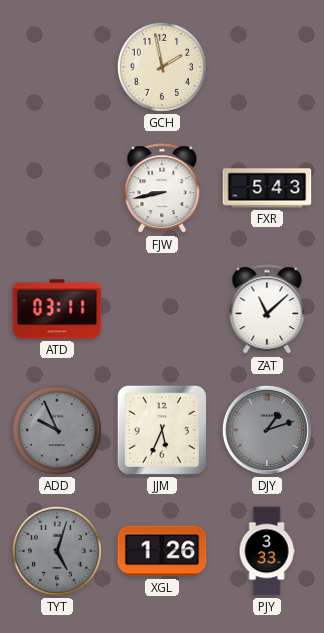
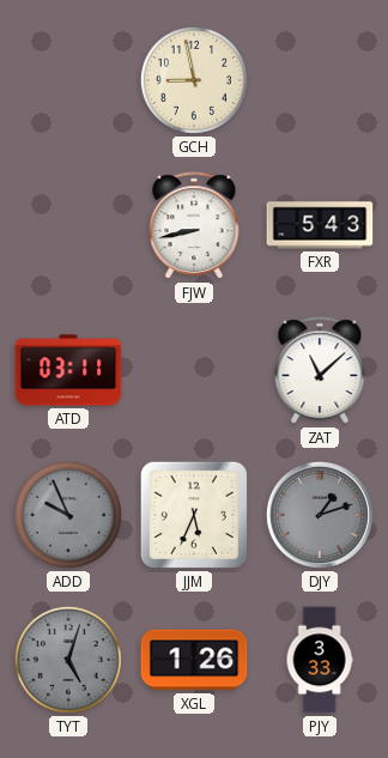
GCH: 1:58 -> 8:58
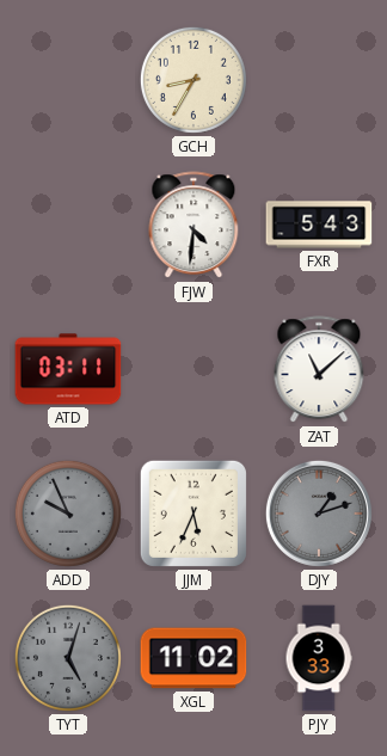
GCH: 8:58 -> 8:35
FJW: 8:43 -> 4:31
XGL: 1:26 -> 11:02
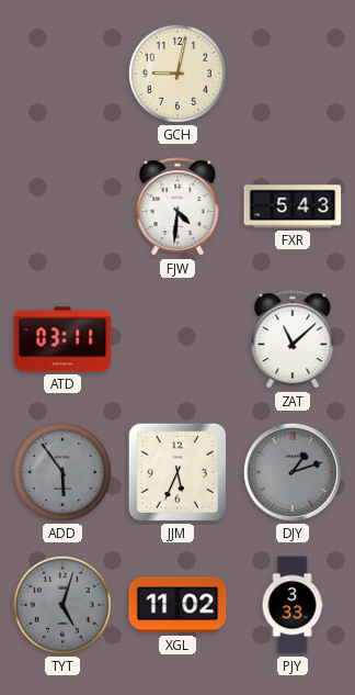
GCH: 8:35 -> 9:02
ADD: 9:56 -> 5:54
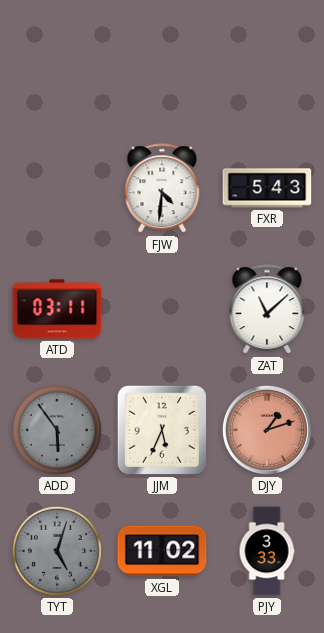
GCH: 9:02 -> none
DJY dial: grey -> salmon
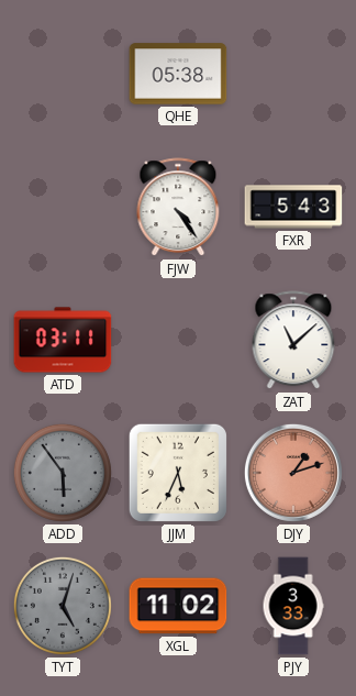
QHE: none -> 05:38
FJW: 4:31 -> 4:24
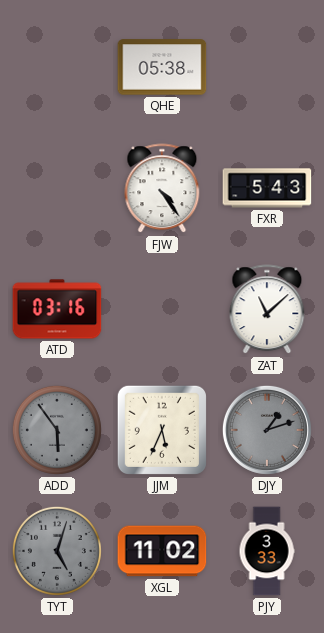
ATD: 03:11 -> 03:16
DJY dial: salmon -> grey
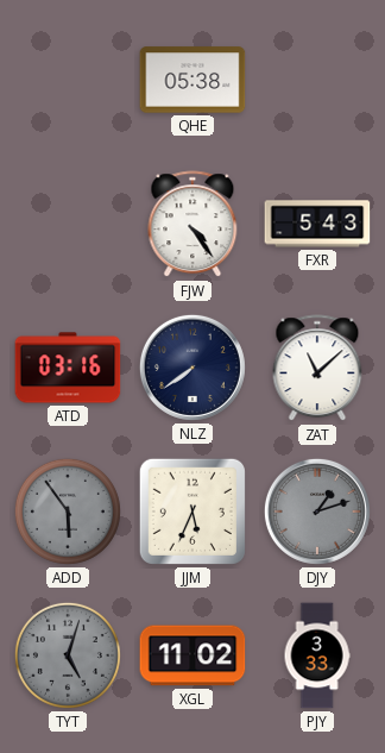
NLZ: none -> 7:39
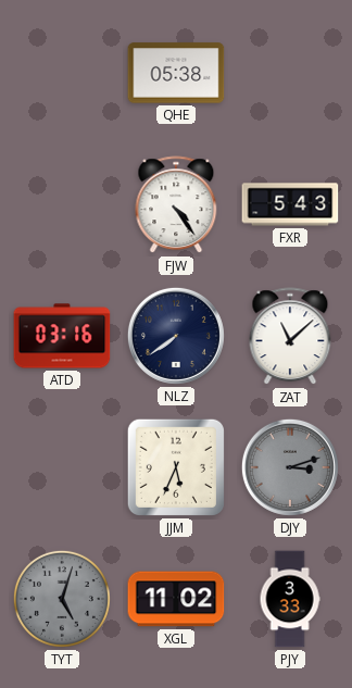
ADD: 5:54 -> none
DJY: 1:12 -> 3:12
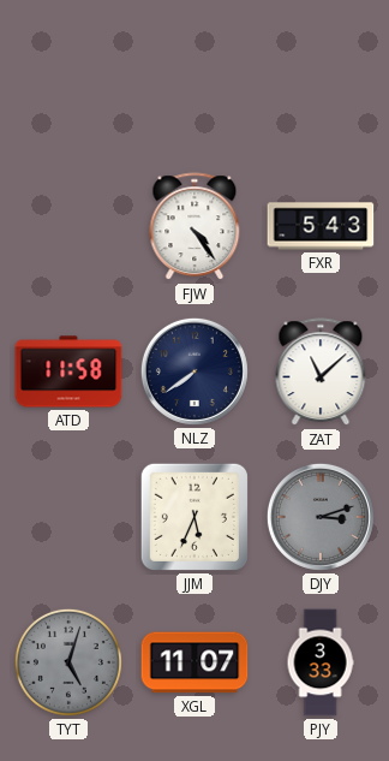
QHE: 05:38 -> none
ATD: 03:16 -> 11:58
XGL: 11:02 -> 11:07
